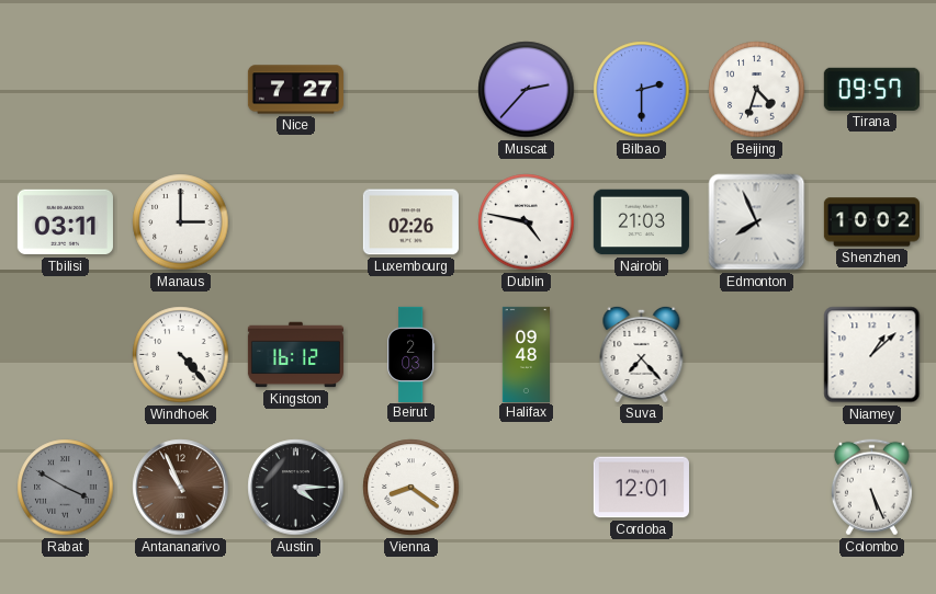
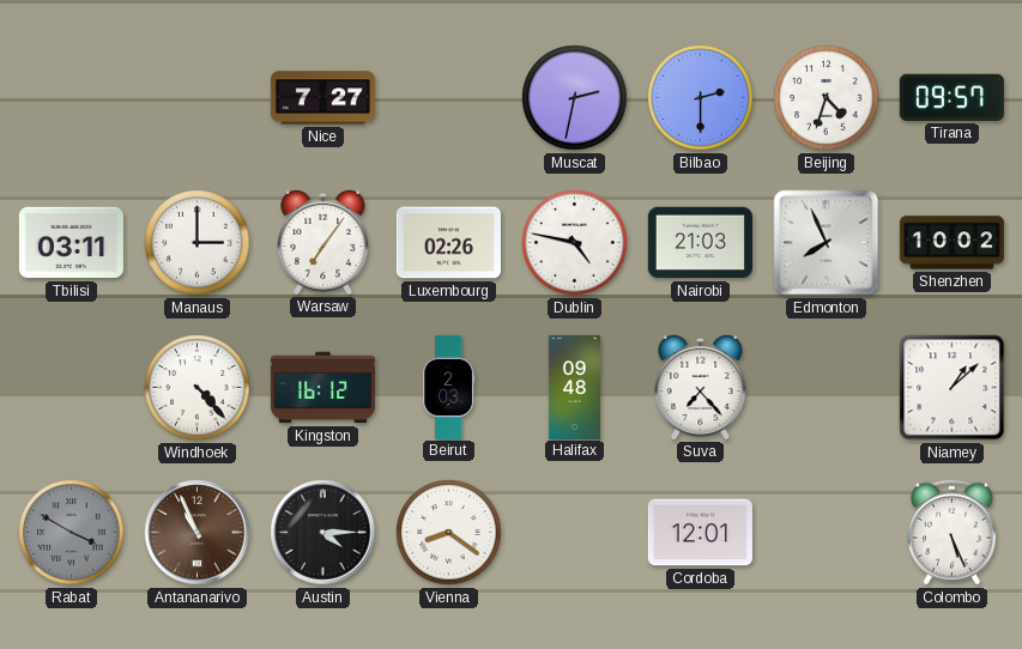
Muscat: 2:37 -> 2:32
Warsaw: none -> 7:06
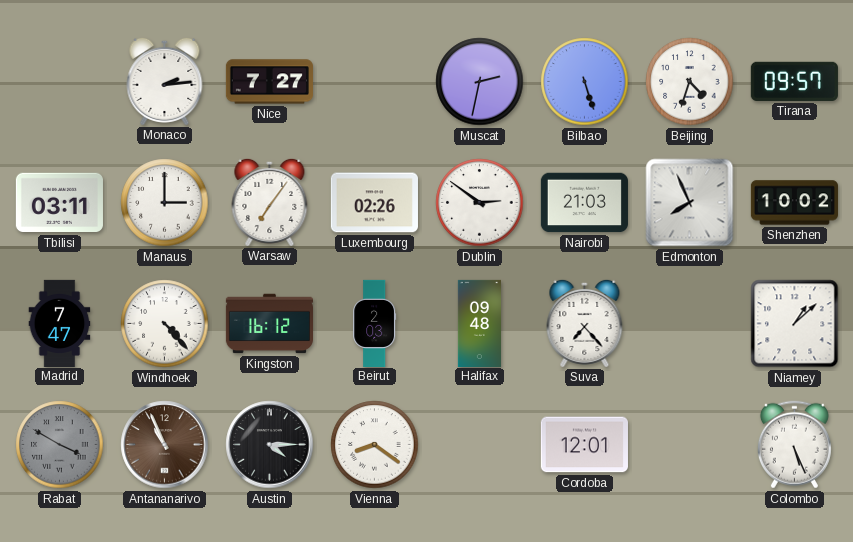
Monaco: none -> 2:14
Bilbao: 2:30 -> 5:27
Dublin: 4:47 -> 2:51
Madrid: none -> 7:47
